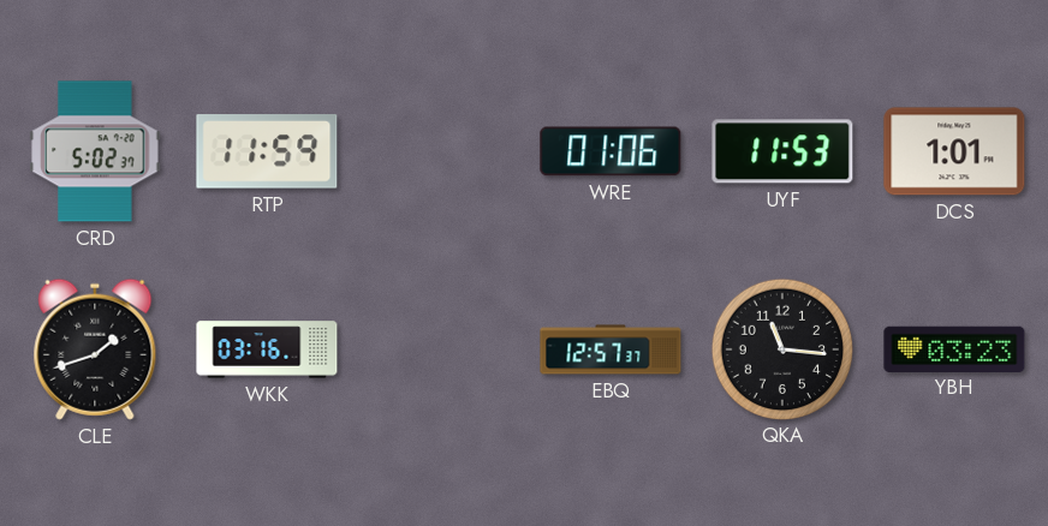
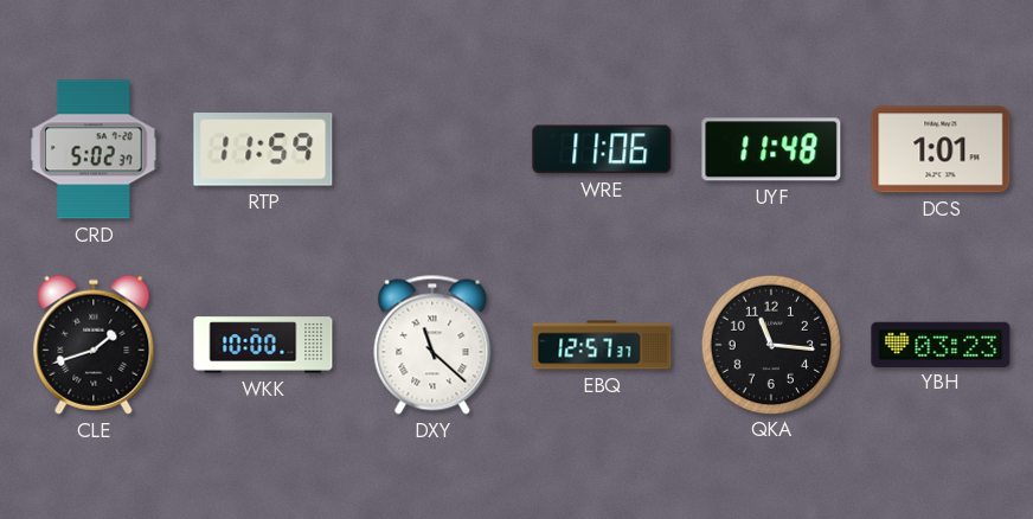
WRE: 01:06 -> 11:06
UYF: 11:53 -> 11:48
WKK: 03:16 -> 10:00
DXY: none -> 11:22
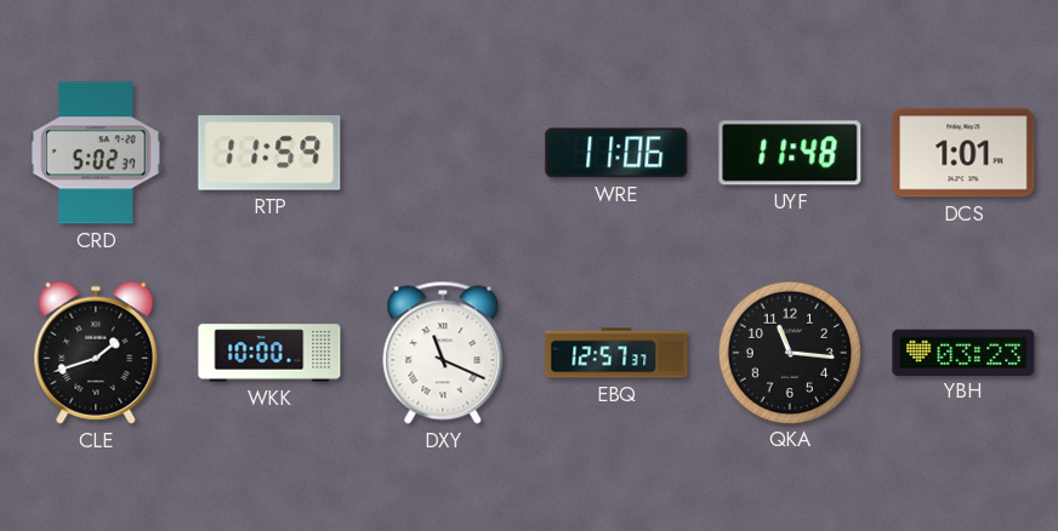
DXY: 11:22 -> 11:19
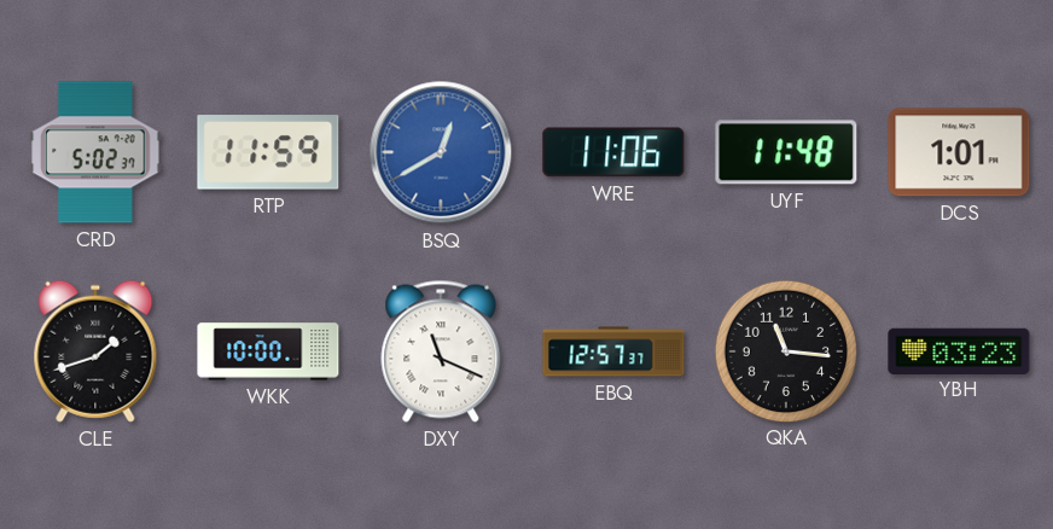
BSQ: none -> 12:40
